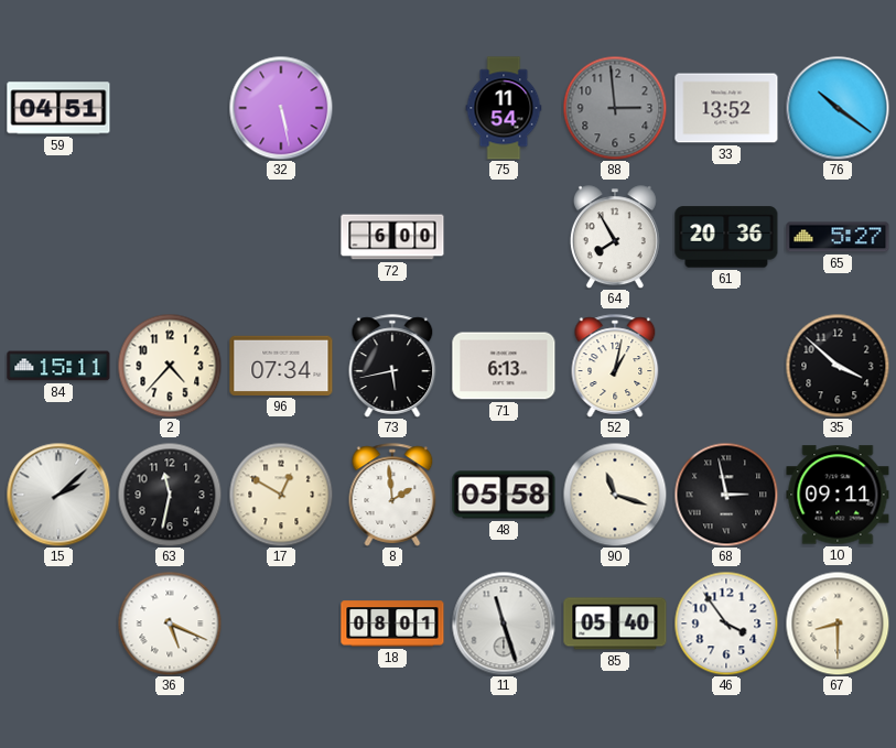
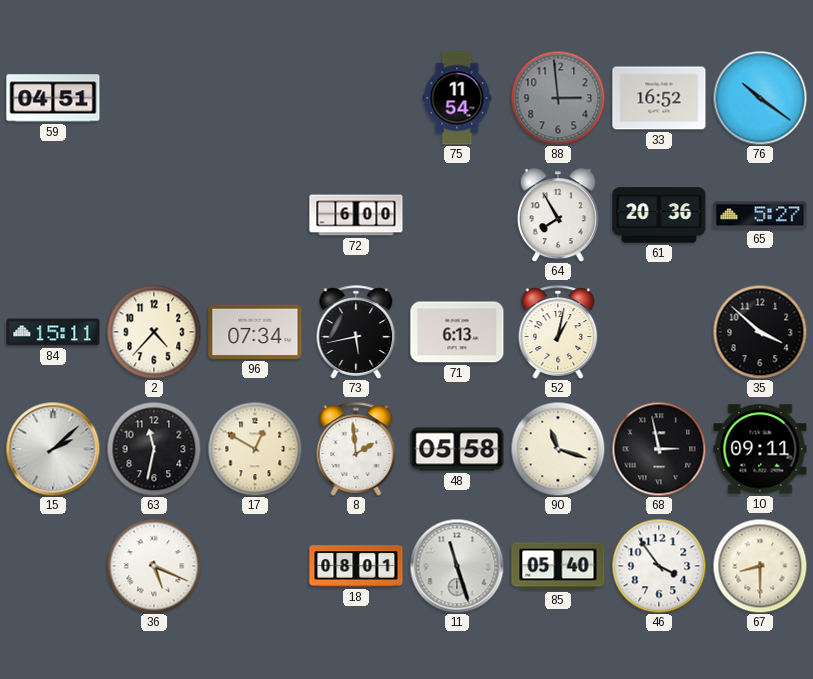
32: 5:28 -> none
33: 13:52 -> 16:52
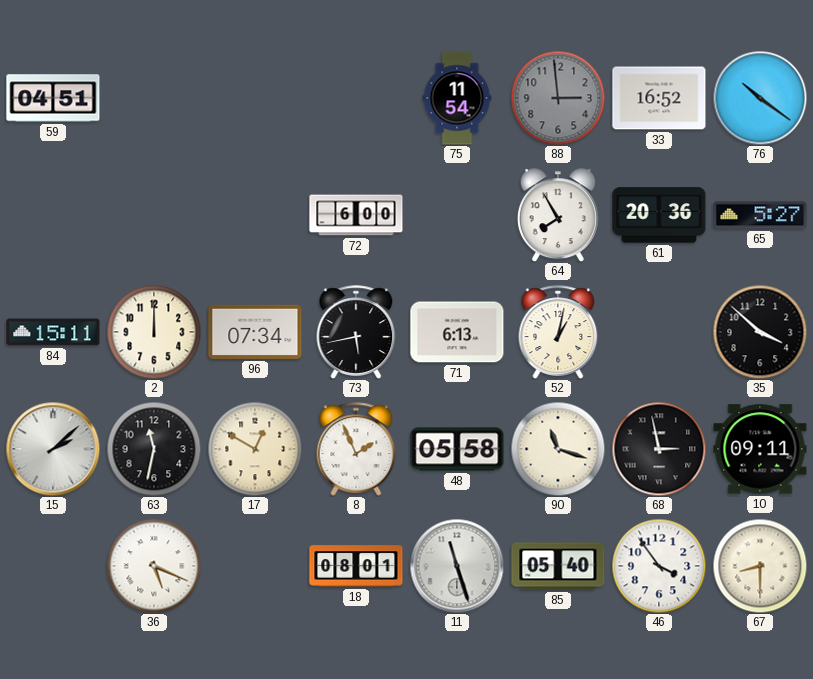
2: 4:37 -> 12:00
8: 1:59 -> 1:56
